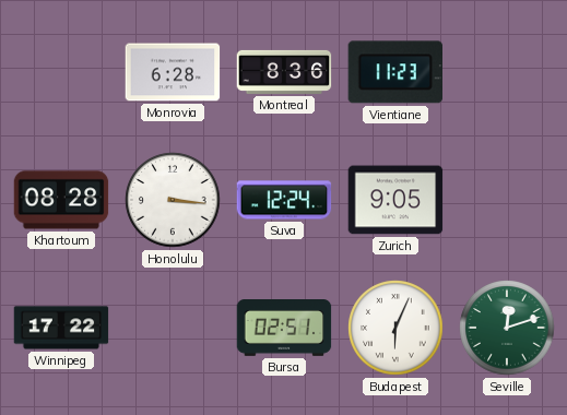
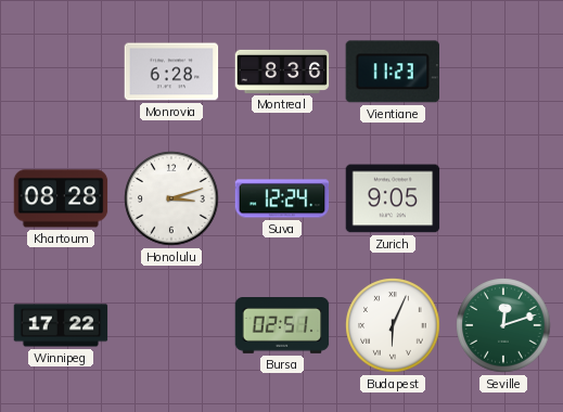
Honolulu: 3:16 -> 3:12
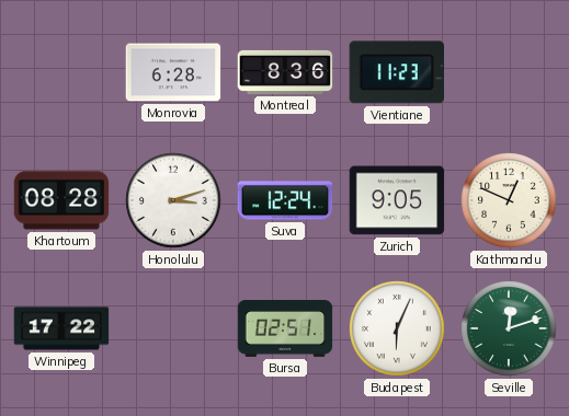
Kathmandu: none -> 12:49
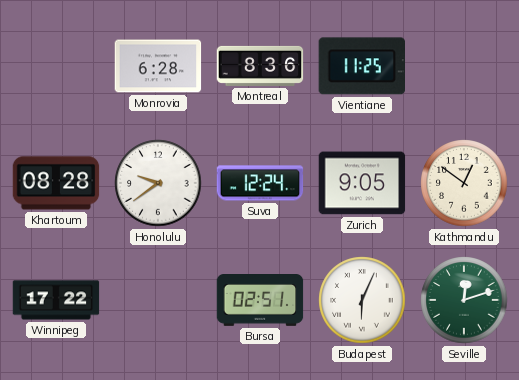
Vientiane: 11:23 -> 11:25
Honolulu: 3:12 -> 9:39
Kathmandu: 12:49 -> 12:51
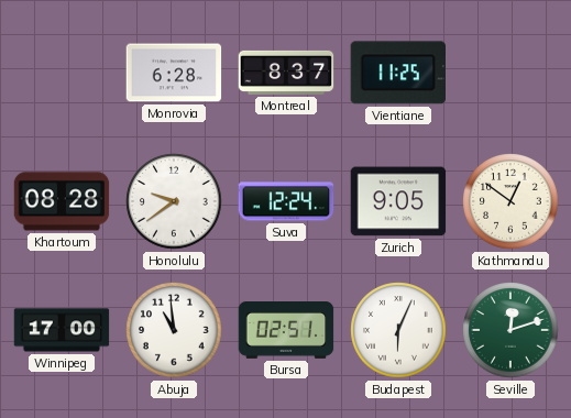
Montreal: 8:36 -> 8:37
Winnipeg: 17:22 -> 17:00
Abuja: none -> 10:59
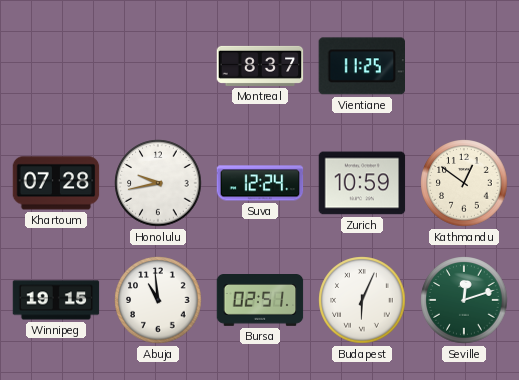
Monrovia: 6:28 -> none
Khartoum: 08:28 -> 07:28
Honolulu: 9:39 -> 9:43
Zurich: 9:05 -> 10:59
Winnipeg: 17:00 -> 19:15
